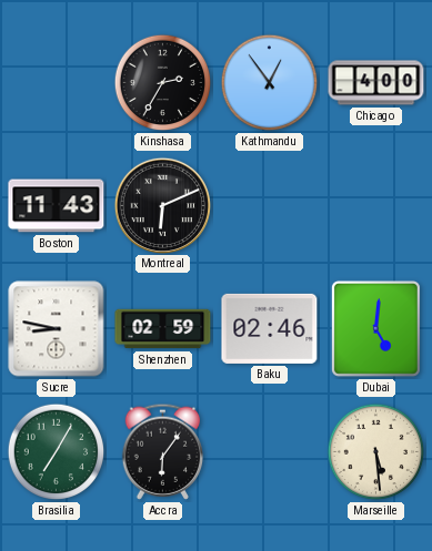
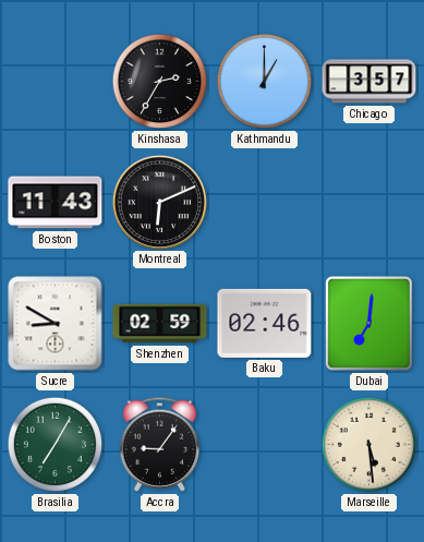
Kathmandu: 12:54 -> 1:00
Chicago: 4:00 -> 3:57
Sucre: 8:47 -> 8:50
Dubai: 5:01 -> 7:01
Accra: 6:06 -> 9:06
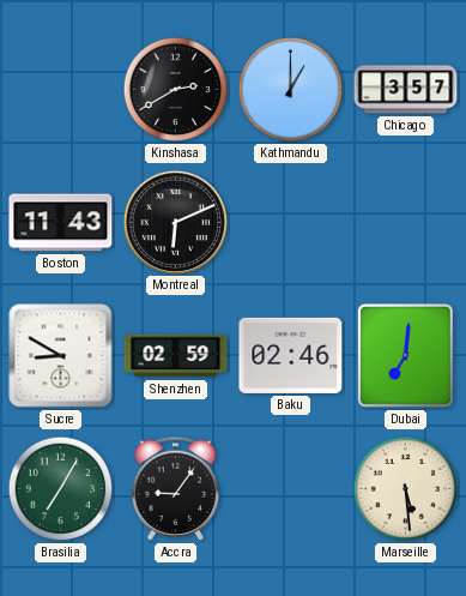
Kinshasa: 2:35 -> 2:40
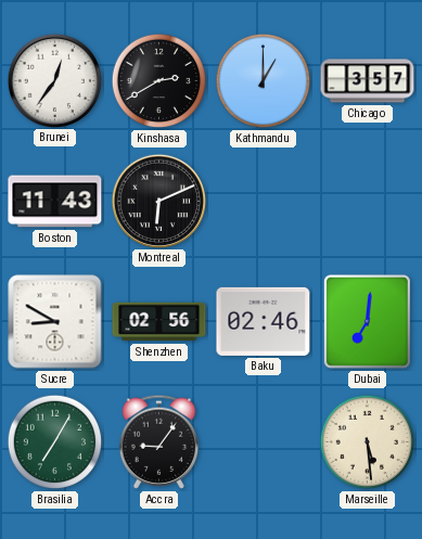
Brunei: none -> 12:36
Shenzhen: 02:59 -> 02:56
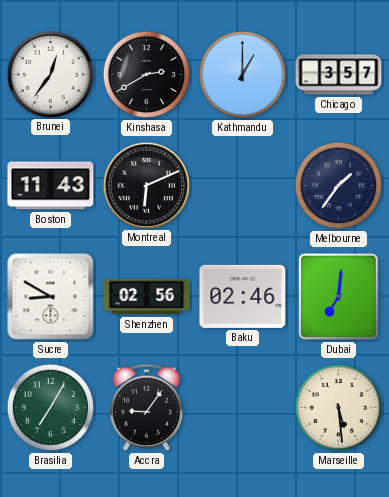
Melbourne: none -> 1:36
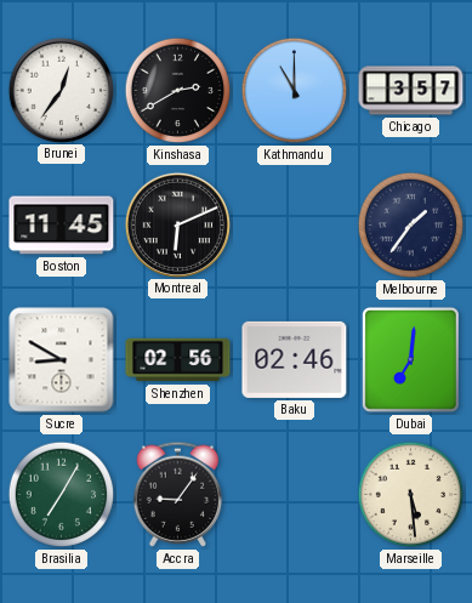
Kathmandu: 1:00 -> 11:00
Boston: 11:43 -> 11:45
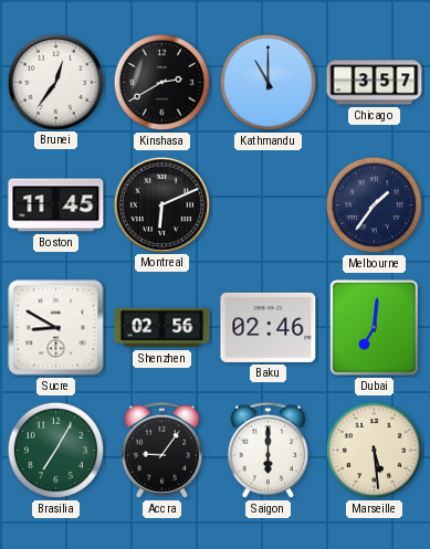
Saigon: none -> 6:00
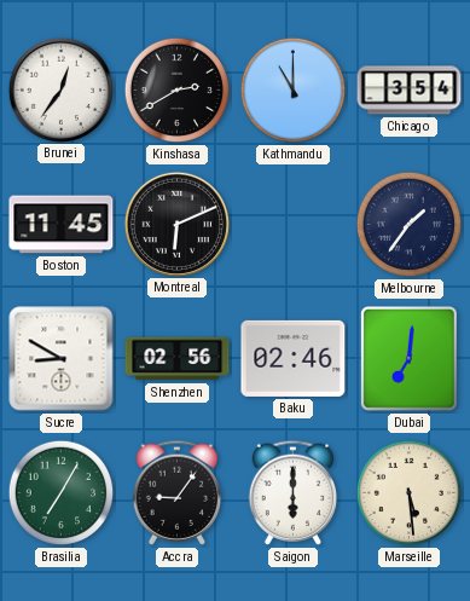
Chicago: 3:57 -> 3:54
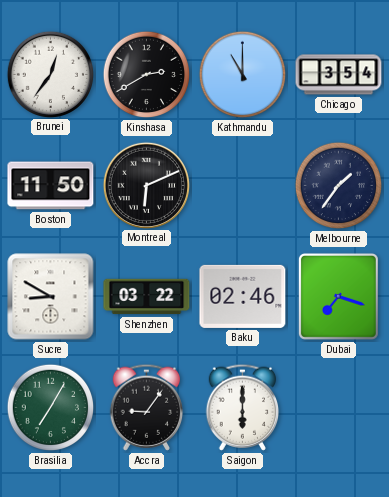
Boston: 11:45 -> 11:50
Shenzhen: 02:56 -> 03:22
Dubai: 7:01 -> 7:18
Marseille: 5:29 -> none
